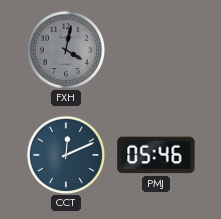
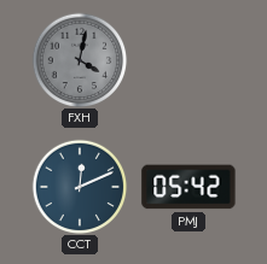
PMJ: 05:46 -> 05:42
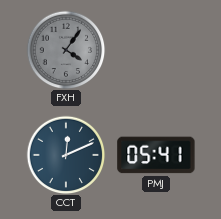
FXH: 4:02 -> 4:06
PMJ: 05:42 -> 05:41
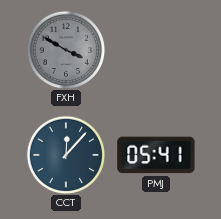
FXH: 4:06 -> 3:50
CCT: 12:11 -> 12:07
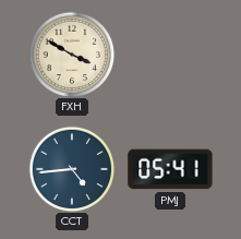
FXH dial: grey -> cream
CCT: 12:07 -> 4:44
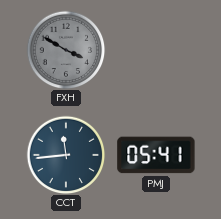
FXH dial: cream -> grey
CCT: 4:44 -> 11:44
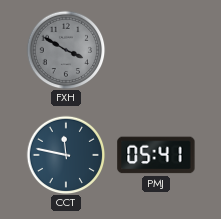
CCT: 11:44 -> 11:47
